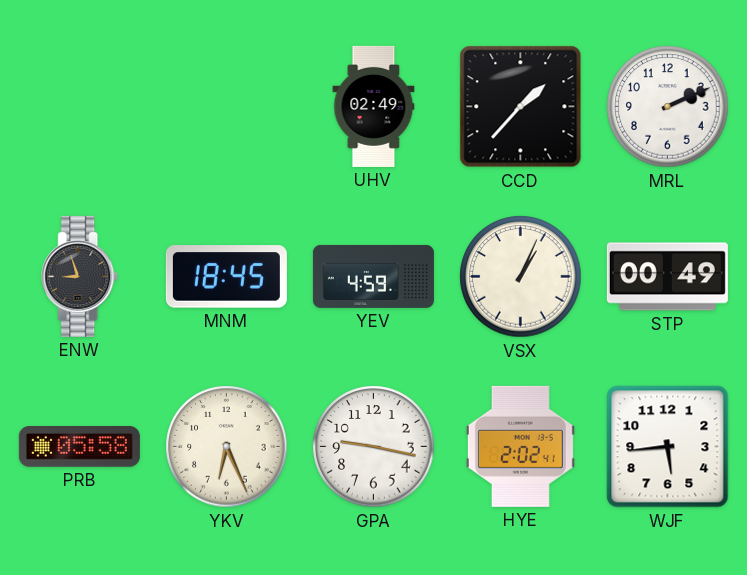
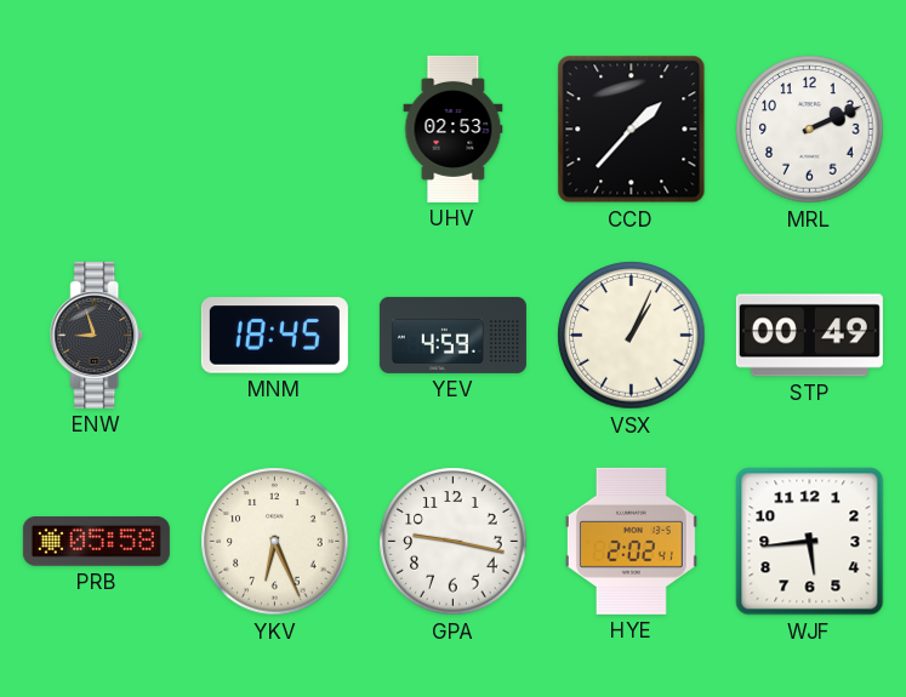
UHV: 02:49 -> 02:53
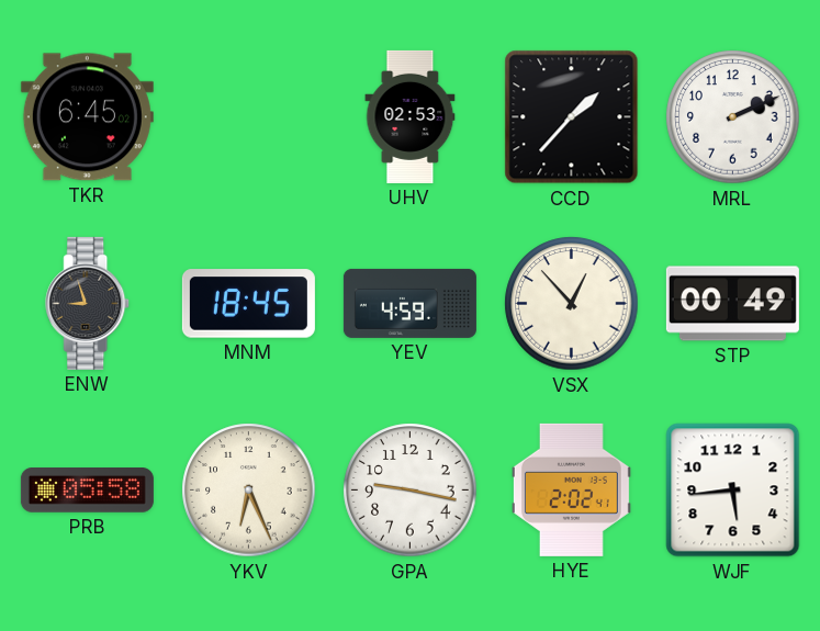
TKR: none -> 6:45
VSX: 1:04 -> 12:53
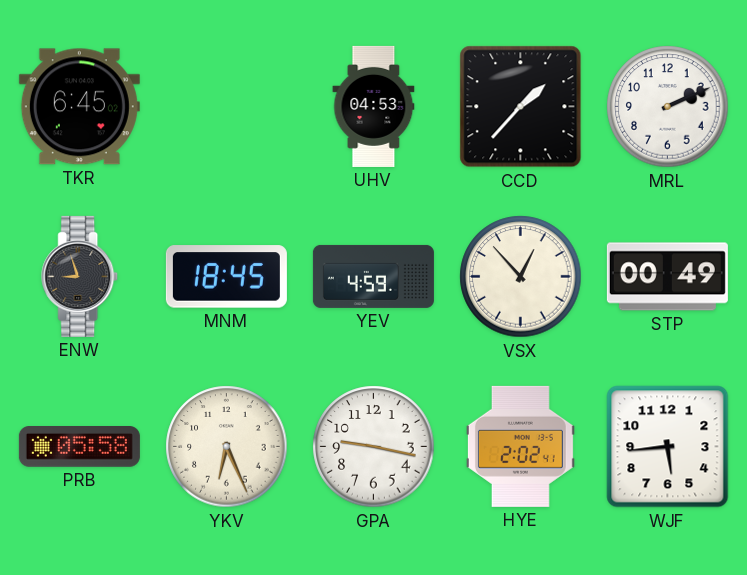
UHV: 02:53 -> 04:53
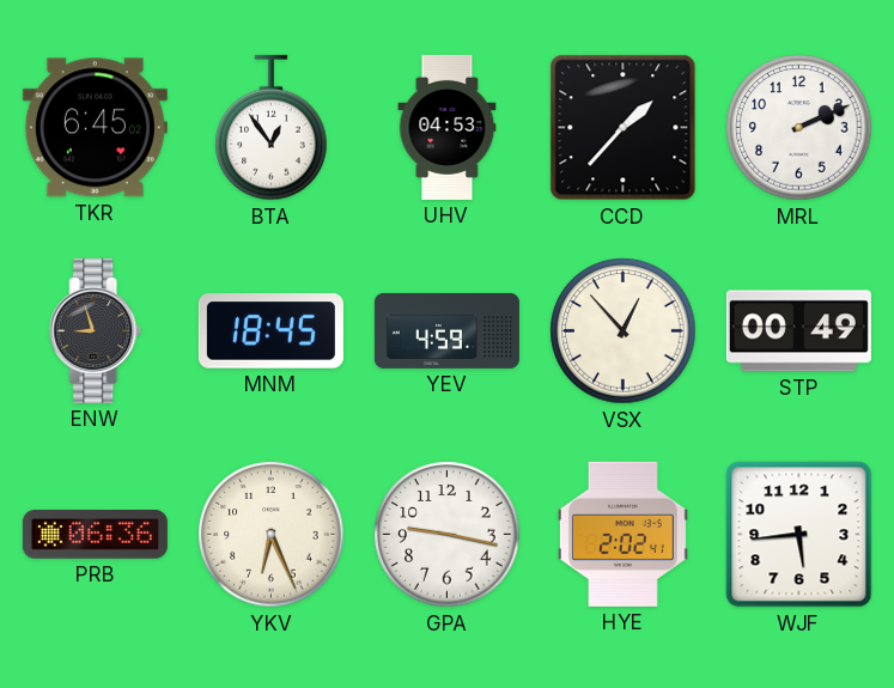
BTA: none -> 12:54
PRB: 05:58 -> 06:36
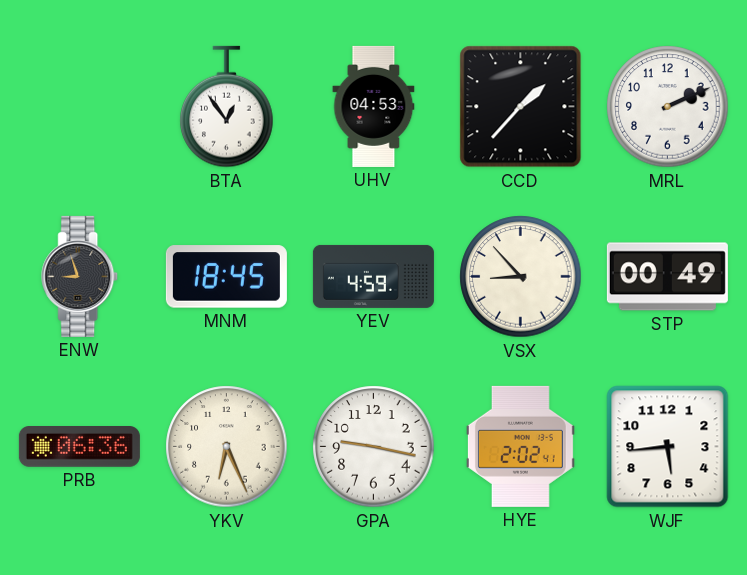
TKR: 6:45 -> none
VSX: 12:53 -> 8:53
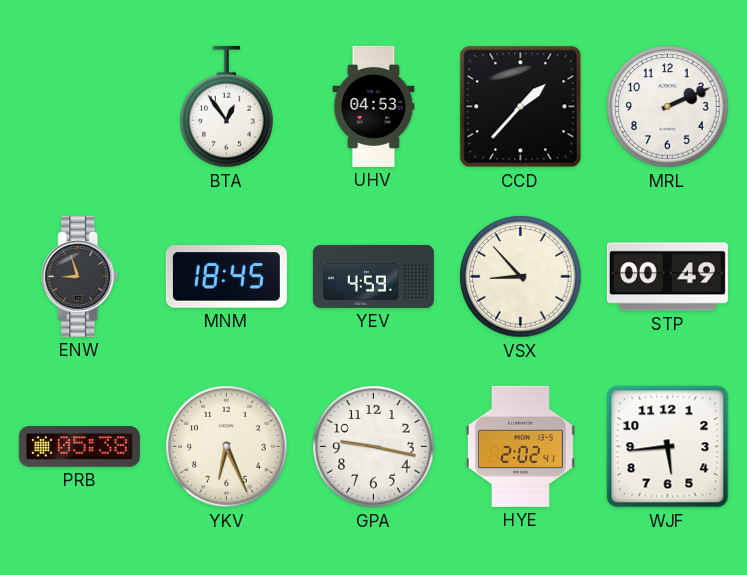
PRB: 06:36 -> 05:38
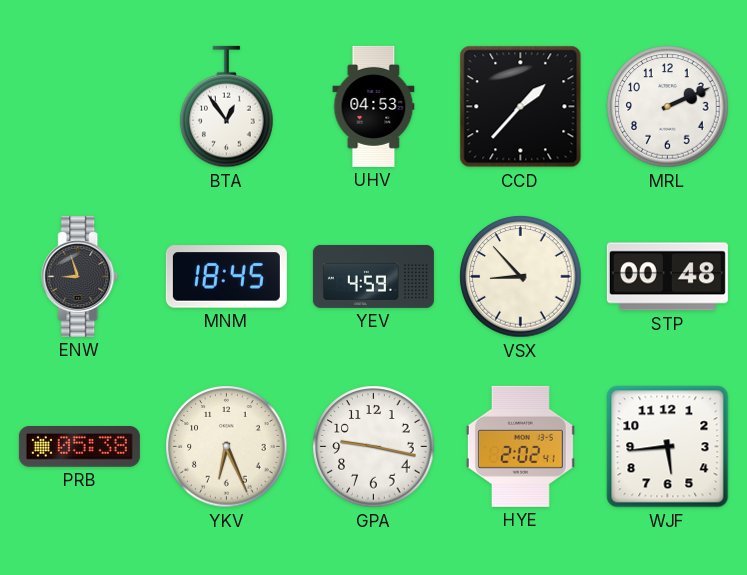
STP: 00:49 -> 00:48
